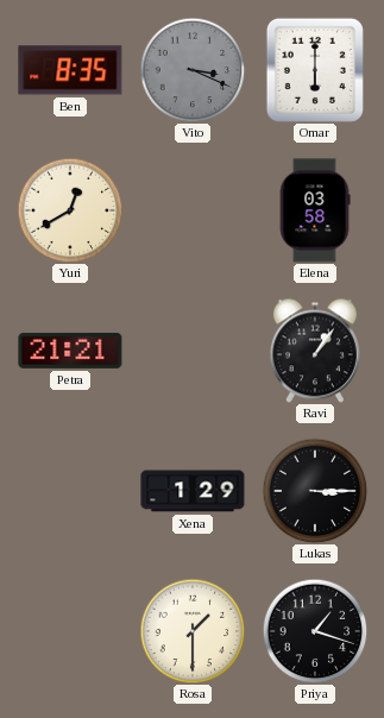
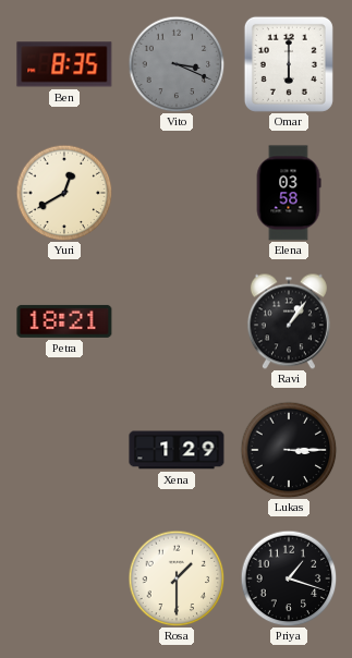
Petra: 21:21 -> 18:21
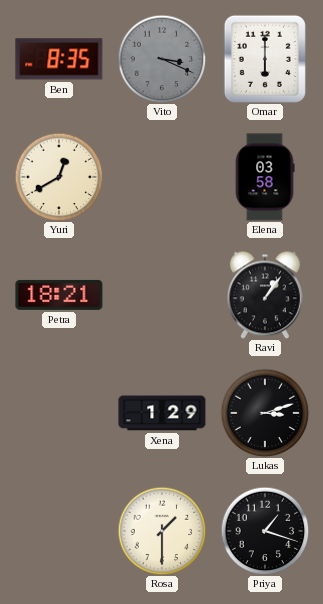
Lukas: 3:15 -> 3:12
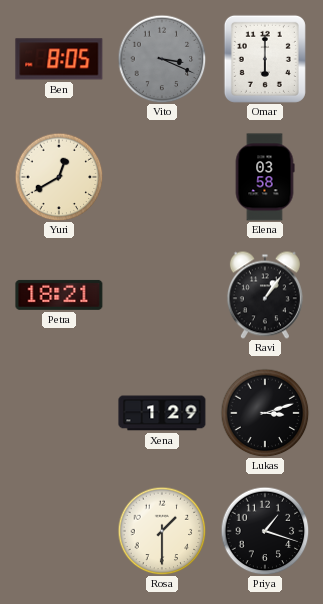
Ben: 8:35 -> 8:05
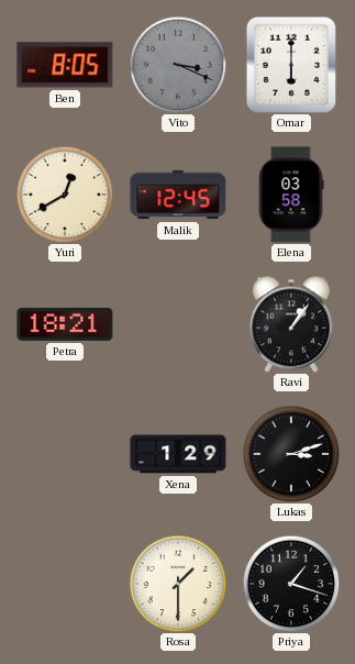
Malik: none -> 12:45
